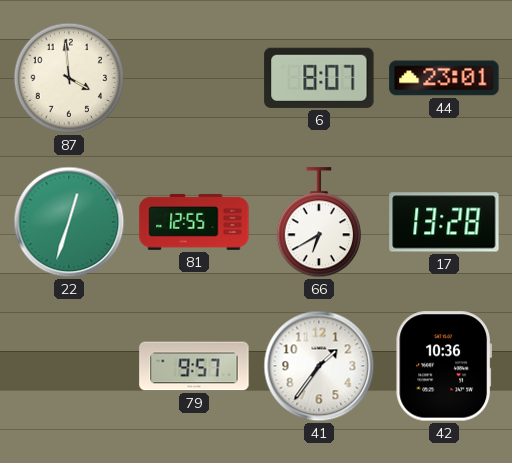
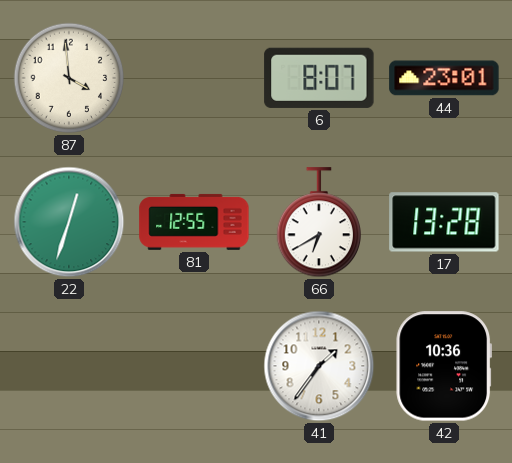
79: 9:57 -> none
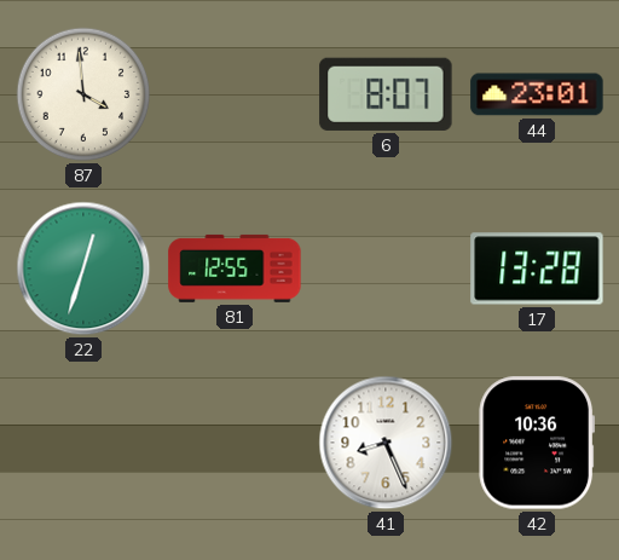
66: 6:40 -> none
41: 1:36 -> 8:26
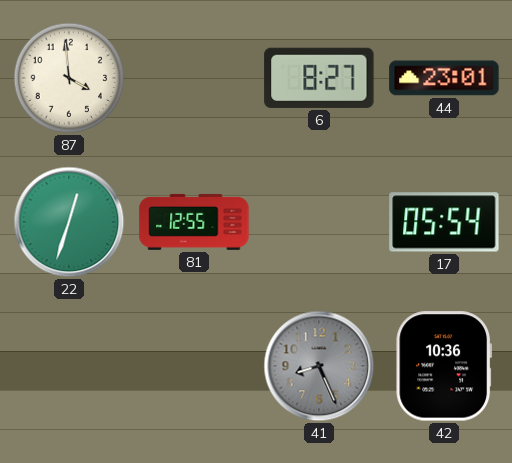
6: 8:07 -> 8:27
17: 13:28 -> 05:54
41 dial: white -> grey
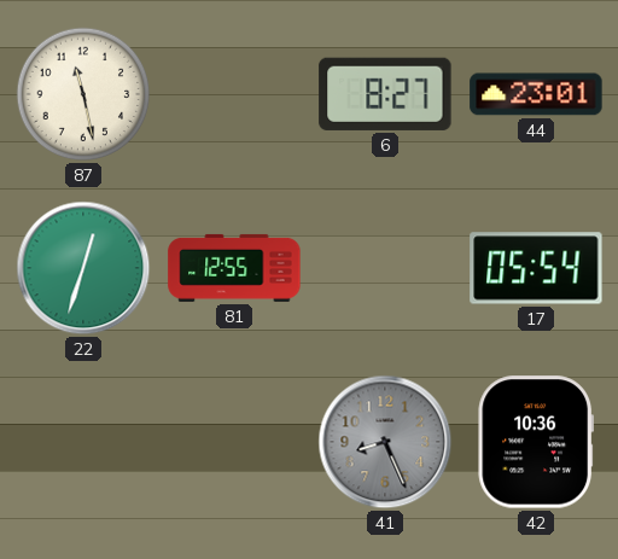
87: 3:59 -> 11:28
